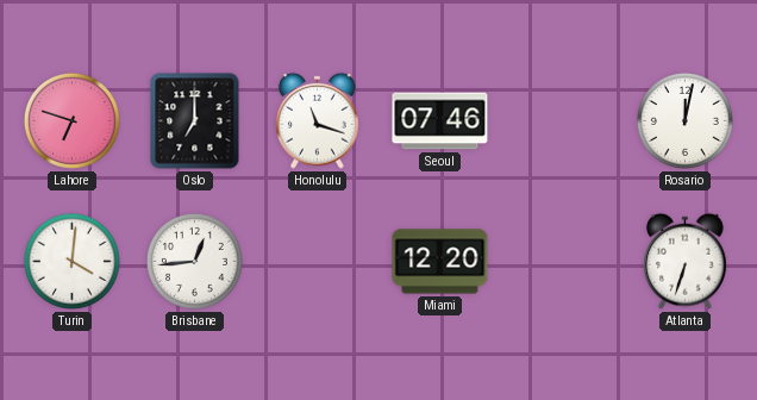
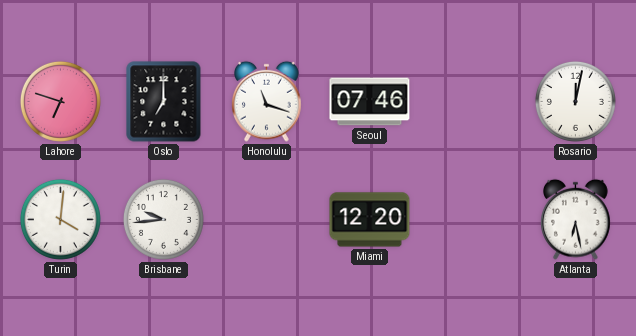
Brisbane: 12:44 -> 9:44
Atlanta: 6:33 -> 6:28
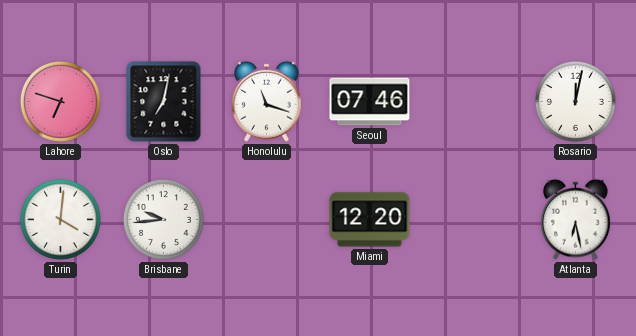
Oslo: 7:00 -> 7:02
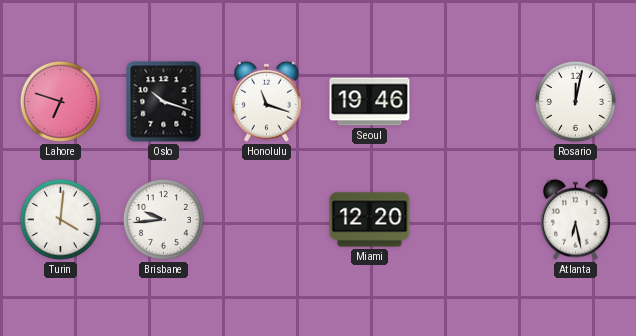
Oslo: 7:02 -> 10:18
Seoul: 07:46 -> 19:46
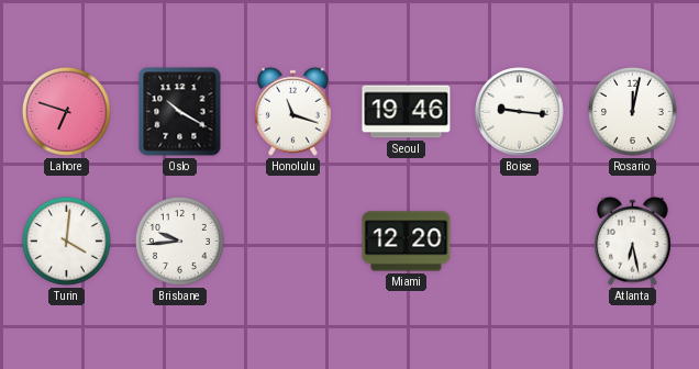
Oslo: 10:18 -> 10:20
Boise: none -> 9:16
